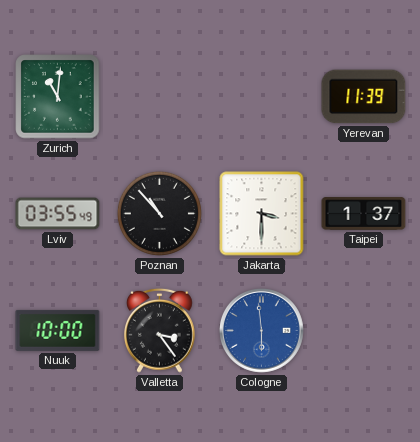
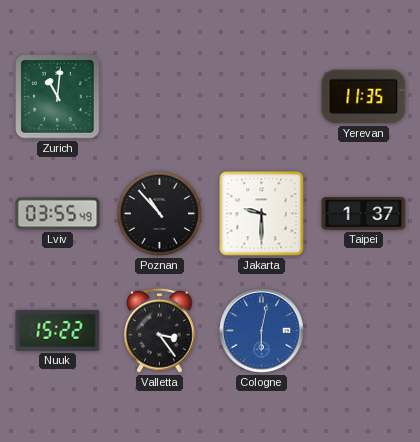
Yerevan: 11:39 -> 11:35
Jakarta: 3:30 -> 9:30
Nuuk: 10:00 -> 15:22
Cologne: 5:59 -> 6:02
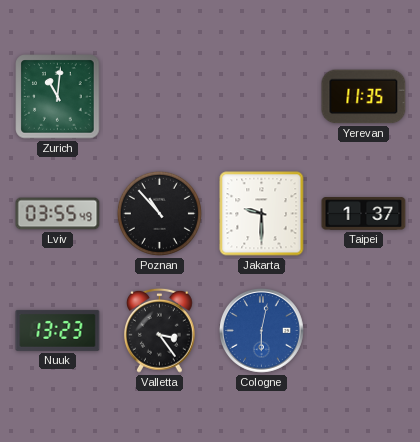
Nuuk: 15:22 -> 13:23
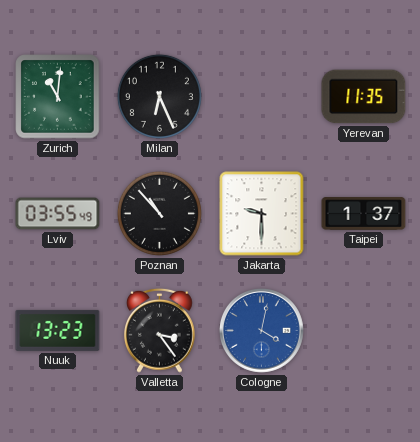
Milan: none -> 6:26
Cologne: 6:02 -> 4:02
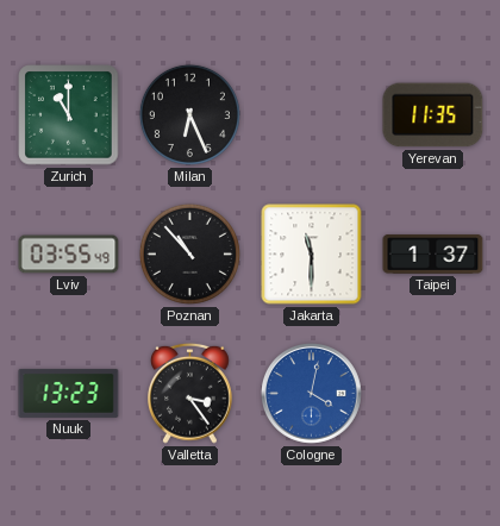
Zurich: 11:01 -> 11:00
Jakarta: 9:30 -> 11:30
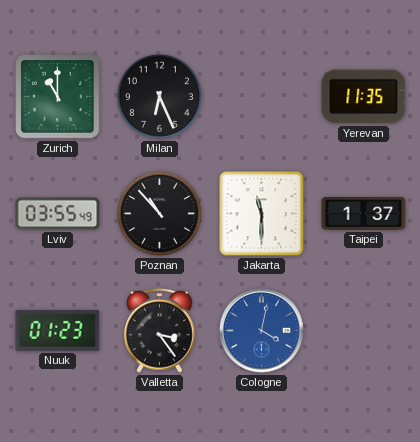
Nuuk: 13:23 -> 01:23
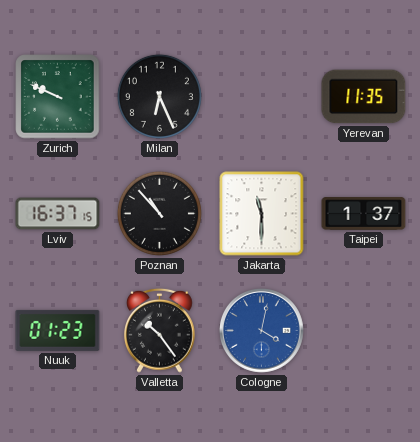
Zurich: 11:00 -> 9:49
Lviv: 03:55 -> 16:37
Valletta: 3:24 -> 10:24
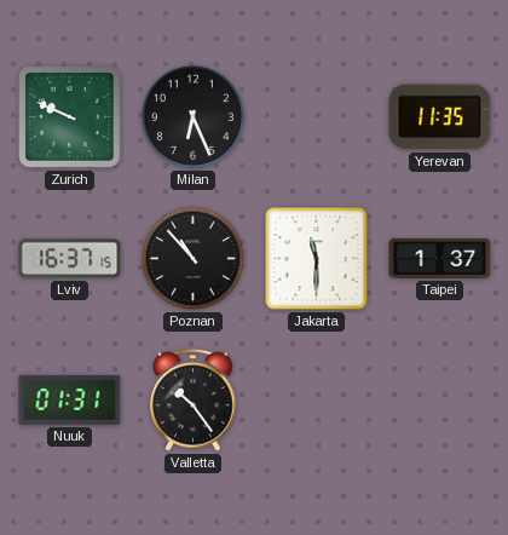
Nuuk: 01:23 -> 01:31
Cologne: 4:02 -> none
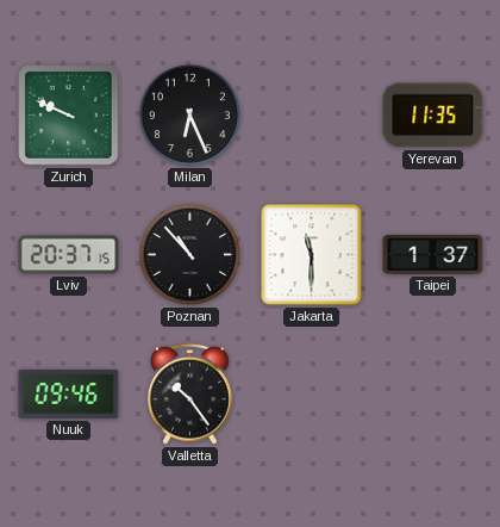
Lviv: 16:37 -> 20:37
Nuuk: 01:31 -> 09:46
